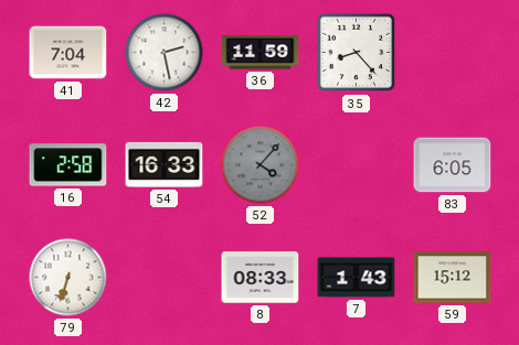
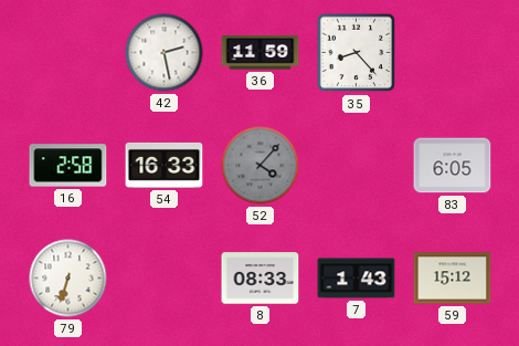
41: 7:04 -> none
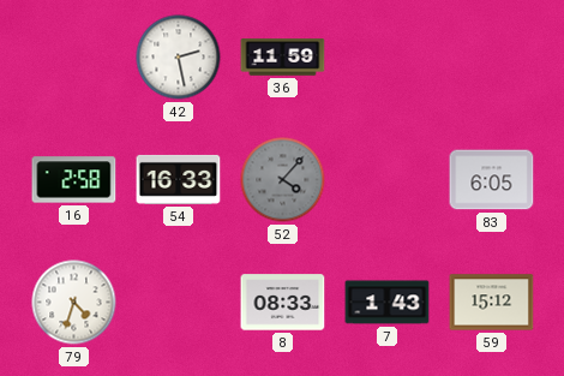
35: 8:23 -> none
79: 6:33 -> 4:33
